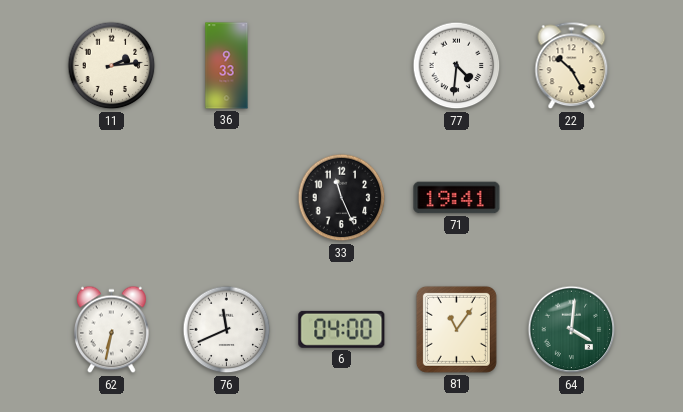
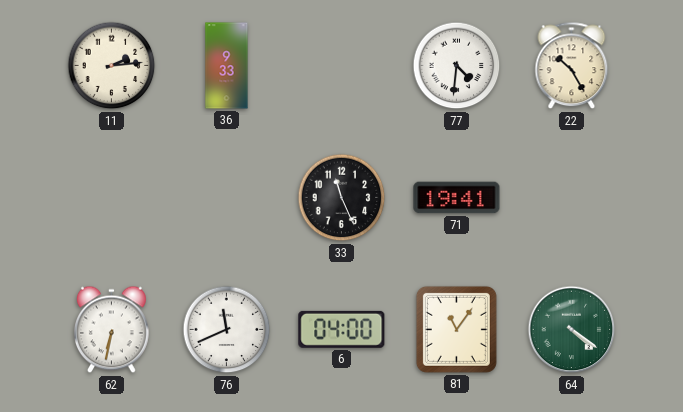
64: 4:01 -> 4:21
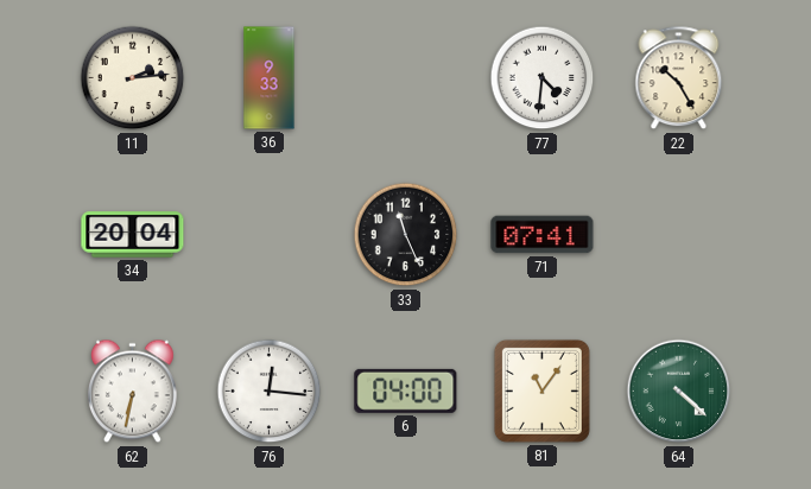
34: none -> 20:04
71: 19:41 -> 07:41
76: 11:41 -> 12:16
64: 4:21 -> 4:22
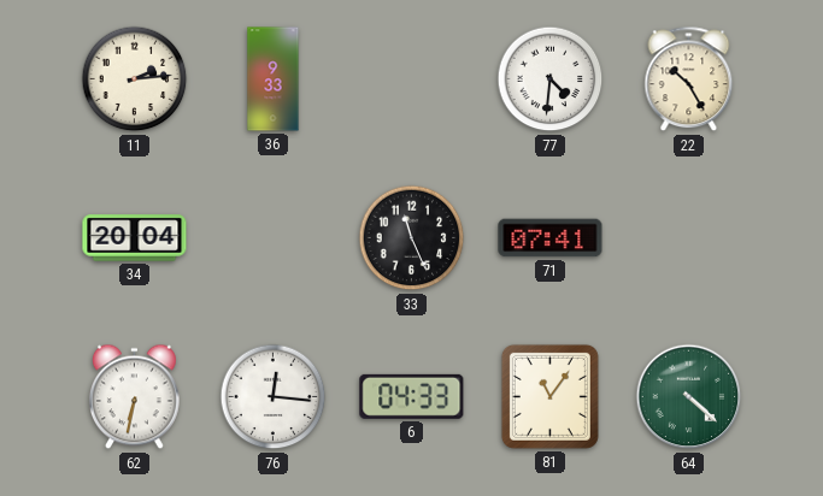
6: 04:00 -> 04:33
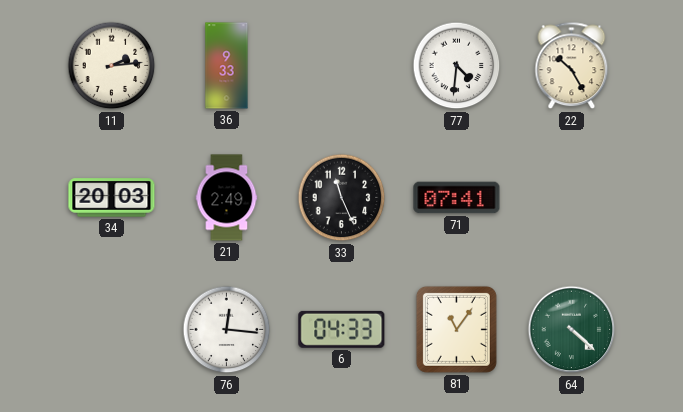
34: 20:04 -> 20:03
21: none -> 2:49
62: 6:32 -> none
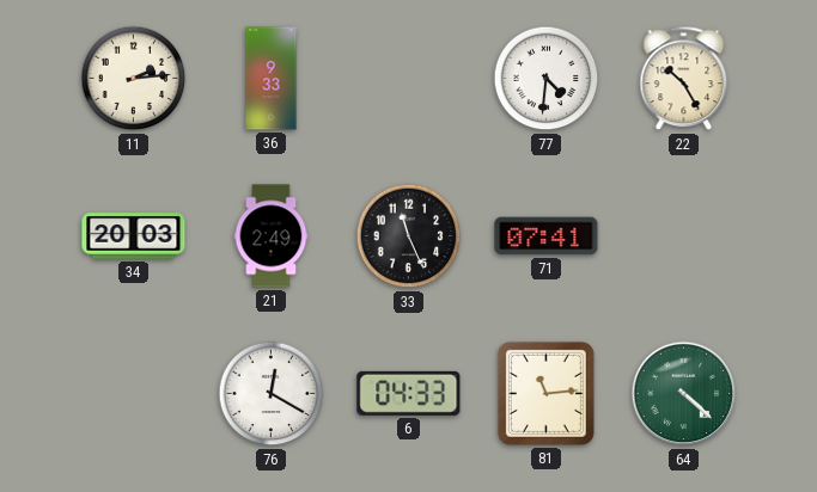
76: 12:16 -> 12:20
81: 11:06 -> 11:14
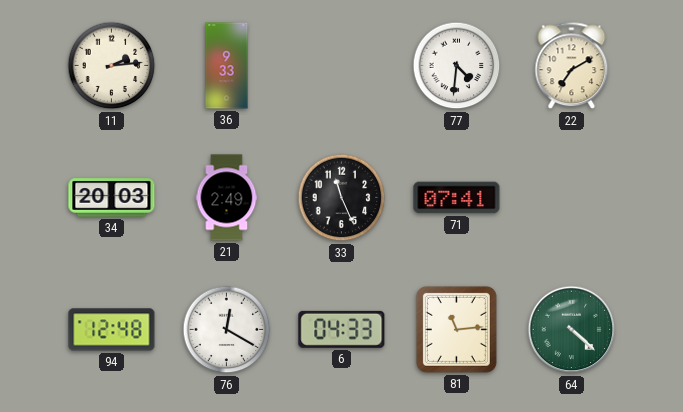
22: 10:25 -> 7:10
94: none -> 12:48
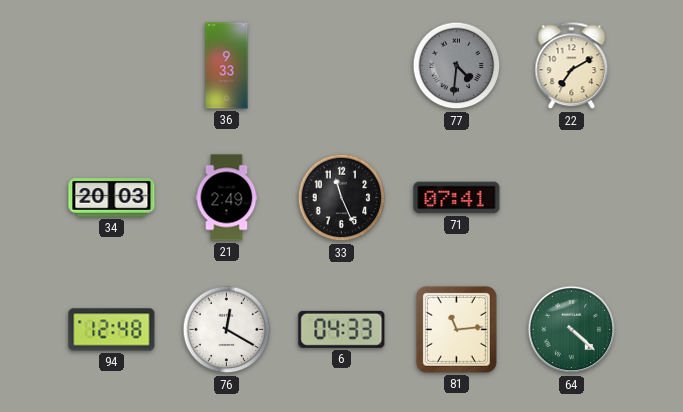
11: 2:14 -> none
77 dial: white -> grey
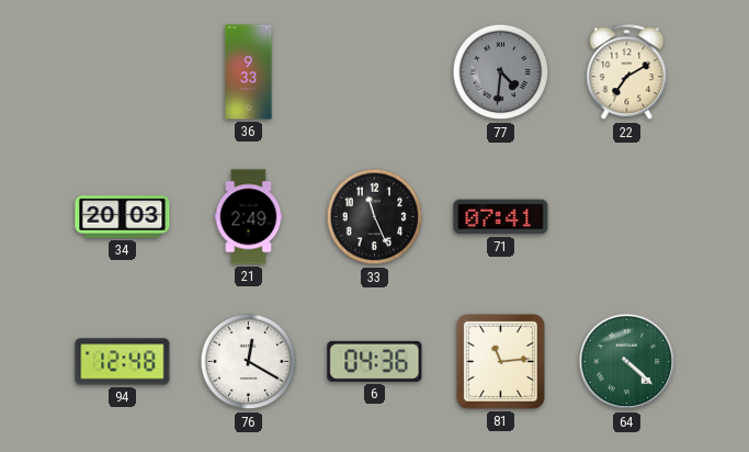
6: 04:33 -> 04:36
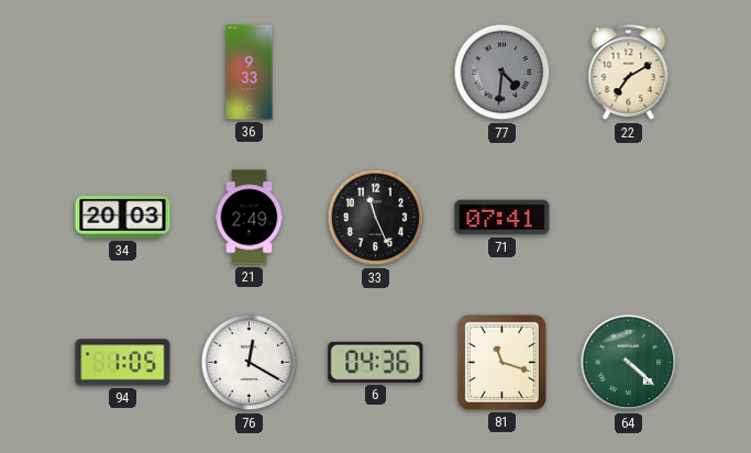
94: 12:48 -> 1:05
81: 11:14 -> 11:18
